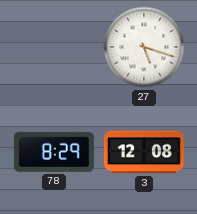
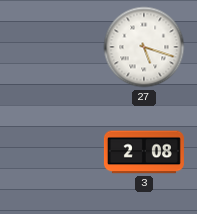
78: 8:29 -> none
3: 12:08 -> 2:08
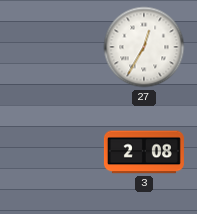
27: 5:18 -> 12:35
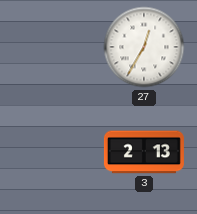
3: 2:08 -> 2:13
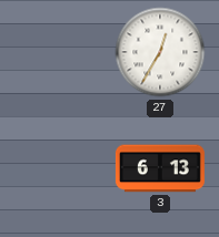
3: 2:13 -> 6:13
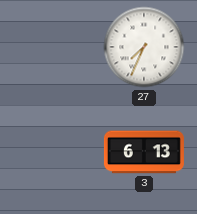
27: 12:35 -> 7:34
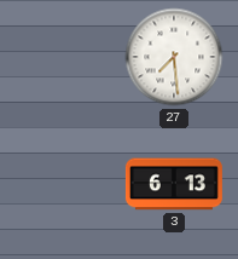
27: 7:34 -> 7:29
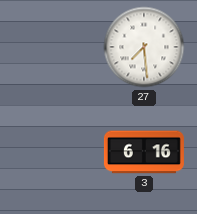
3: 6:13 -> 6:16
